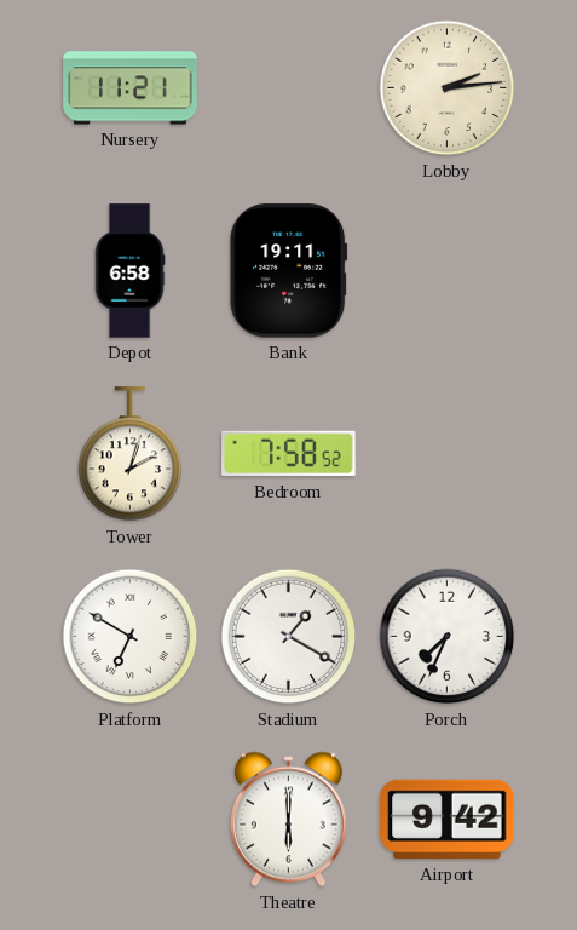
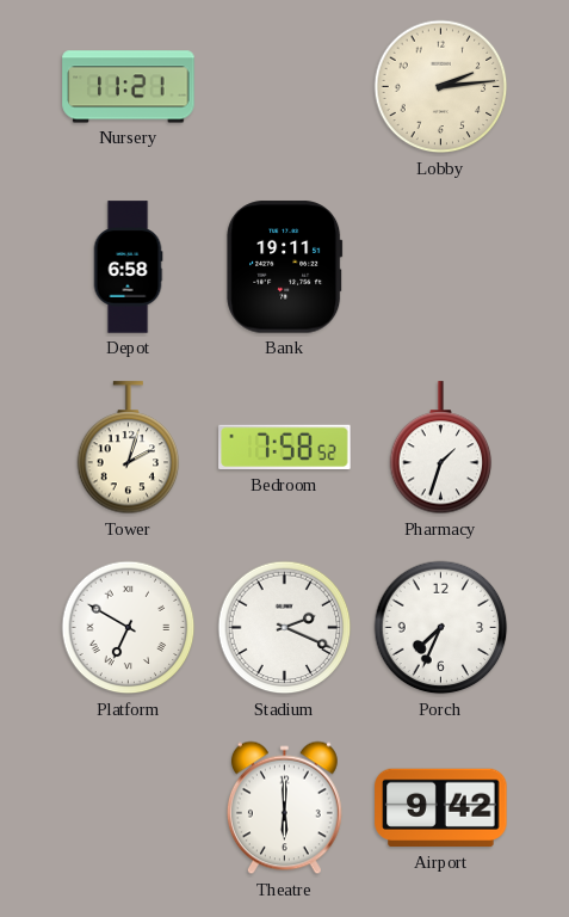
Pharmacy: none -> 1:33
Stadium: 1:20 -> 2:19
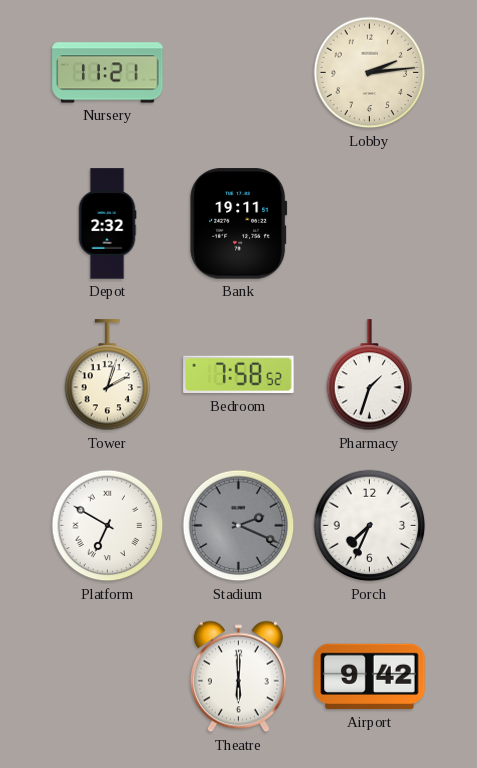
Depot: 6:58 -> 2:32
Stadium dial: white -> grey
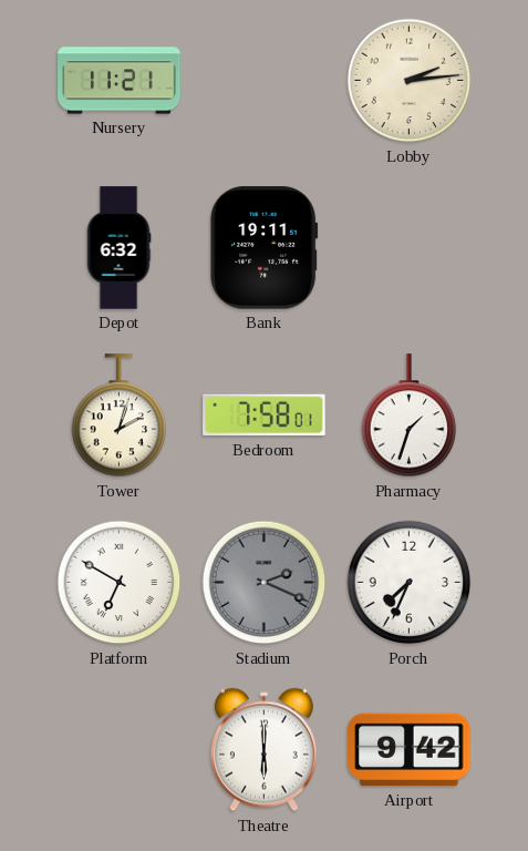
Depot: 2:32 -> 6:32
Bedroom: 7:58:52 -> 7:58:01
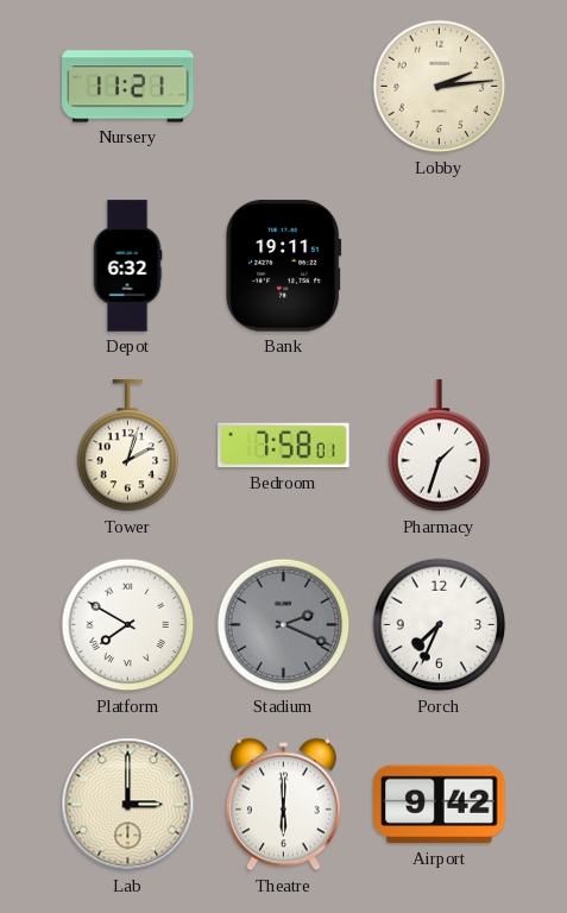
Platform: 6:50 -> 7:50
Lab: none -> 3:00
